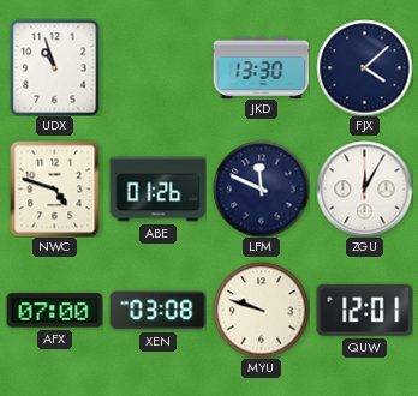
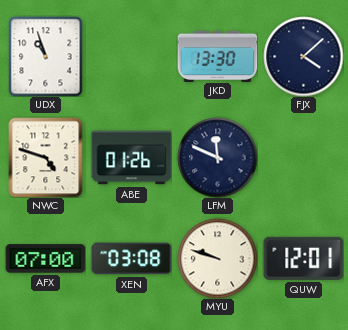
ZGU: 12:05 -> none
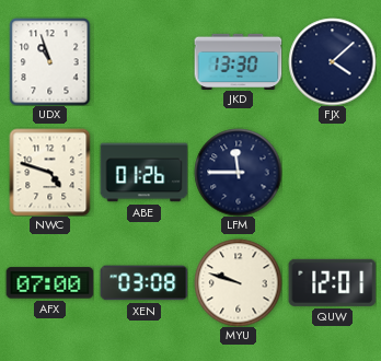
LFM: 11:49 -> 11:45
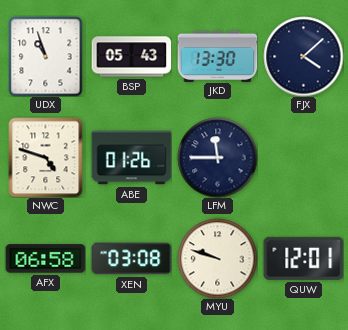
BSP: none -> 05:43
AFX: 07:00 -> 06:58
